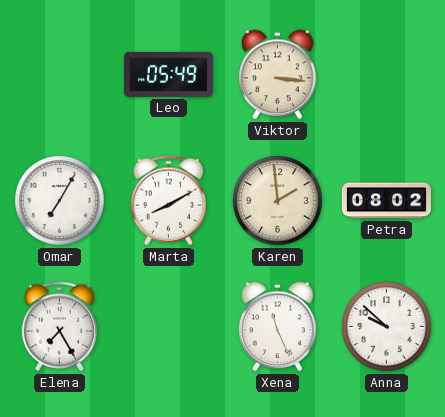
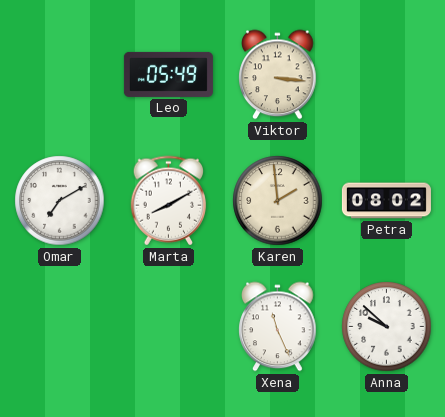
Omar: 7:05 -> 7:10
Elena: 7:25 -> none
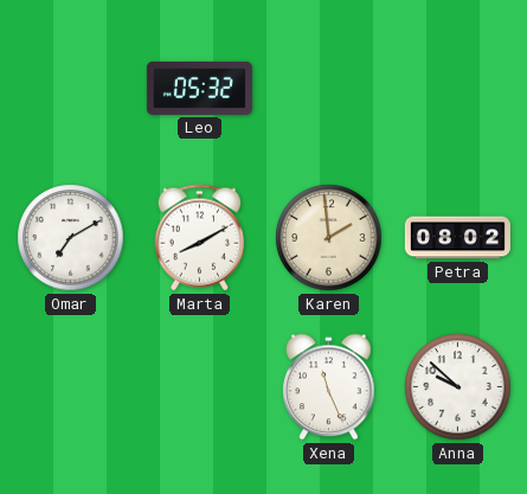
Leo: 05:49 -> 05:32
Viktor: 3:16 -> none
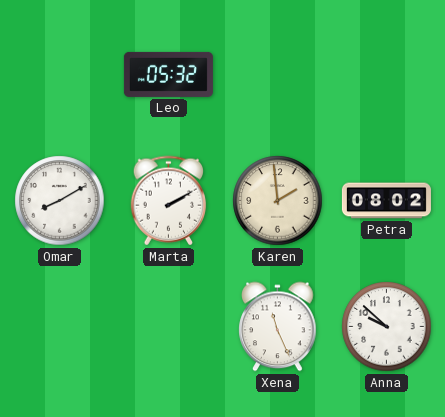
Omar: 7:10 -> 8:10
Marta: 8:10 -> 2:10
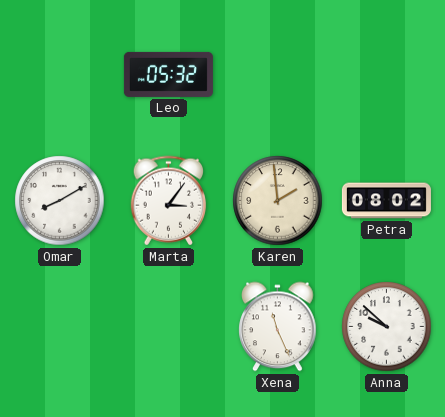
Marta: 2:10 -> 3:06
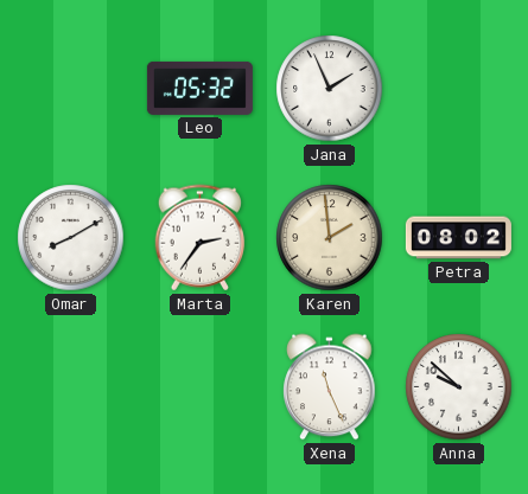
Jana: none -> 1:56
Marta: 3:06 -> 2:36
